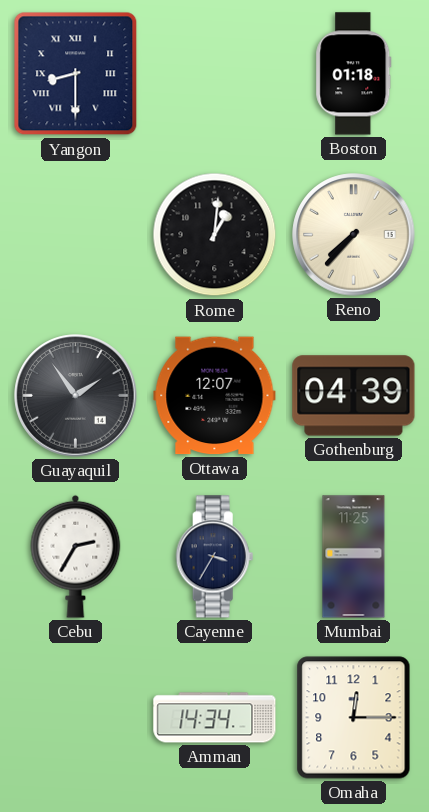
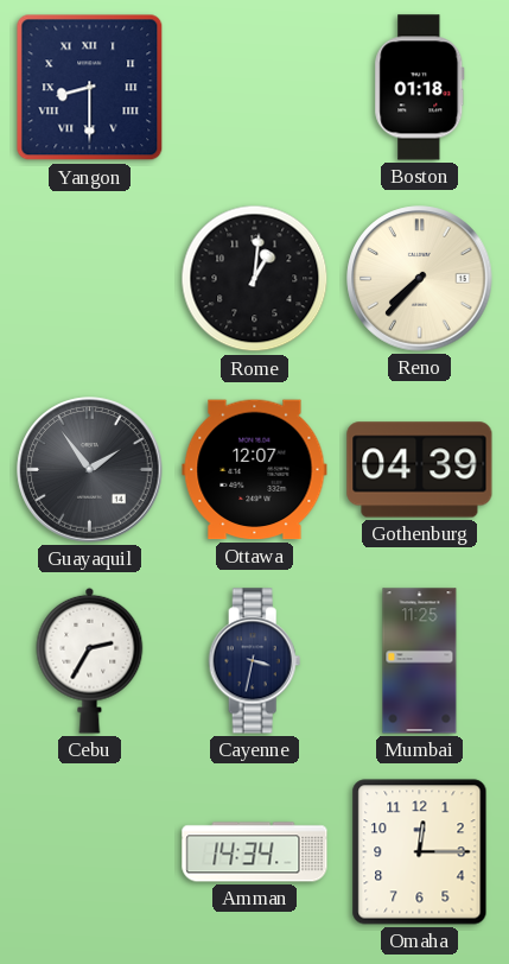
Cayenne: 3:35 -> 3:32
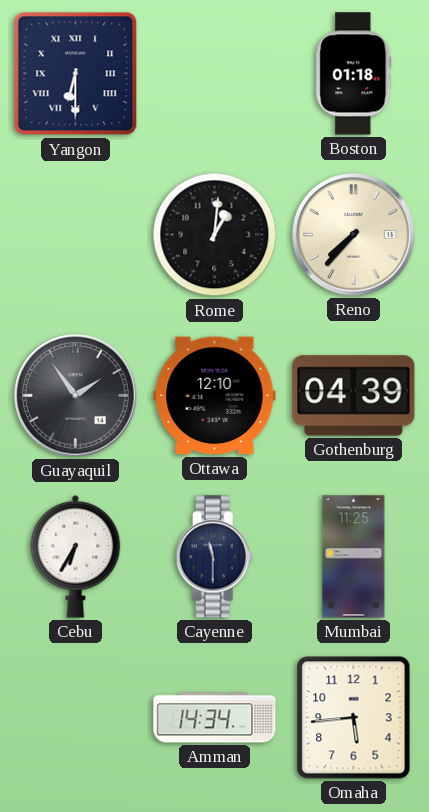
Yangon: 8:30 -> 6:30
Ottawa: 12:07 -> 12:10
Cebu: 2:35 -> 6:35
Cayenne: 3:32 -> 11:30
Omaha: 12:15 -> 5:44
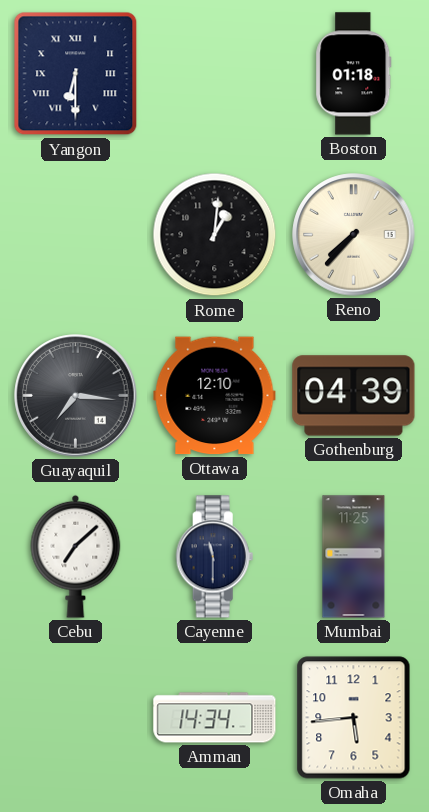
Guayaquil: 1:54 -> 7:16
Cebu: 6:35 -> 7:08
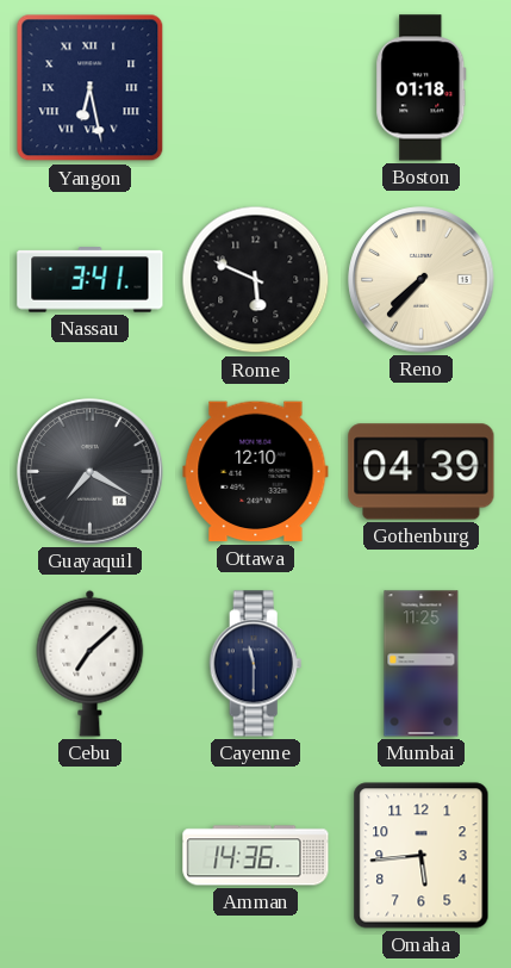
Yangon: 6:30 -> 6:28
Nassau: none -> 3:41
Rome: 1:01 -> 5:49
Guayaquil: 7:16 -> 7:20
Amman: 14:34 -> 14:36
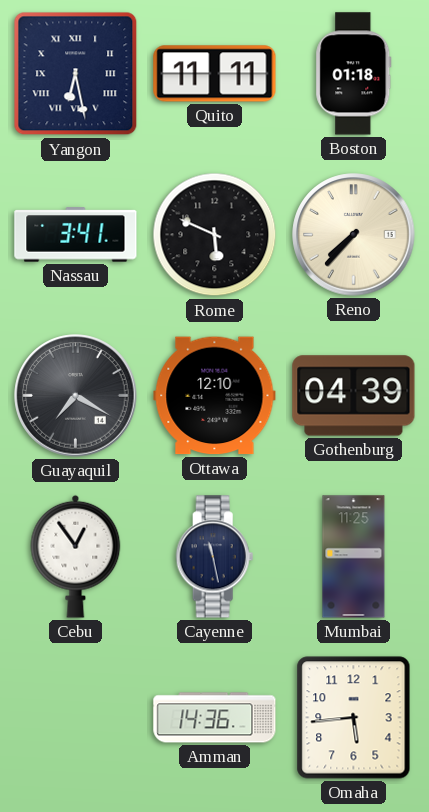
Quito: none -> 11:11
Cebu: 7:08 -> 12:54
Cayenne: 11:30 -> 11:28
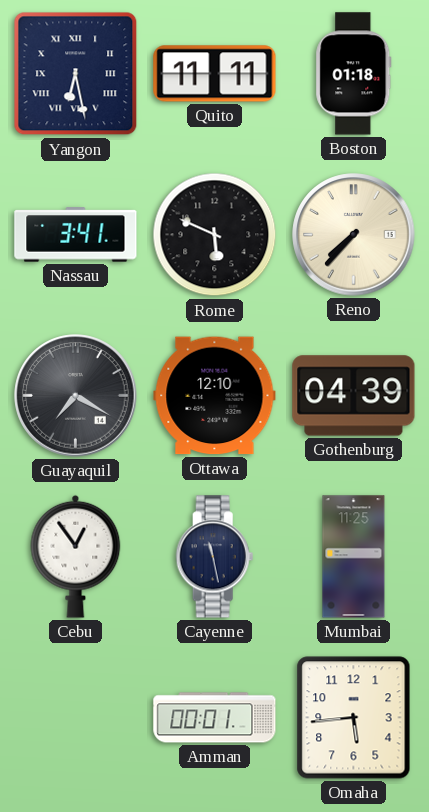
Amman: 14:36 -> 00:01
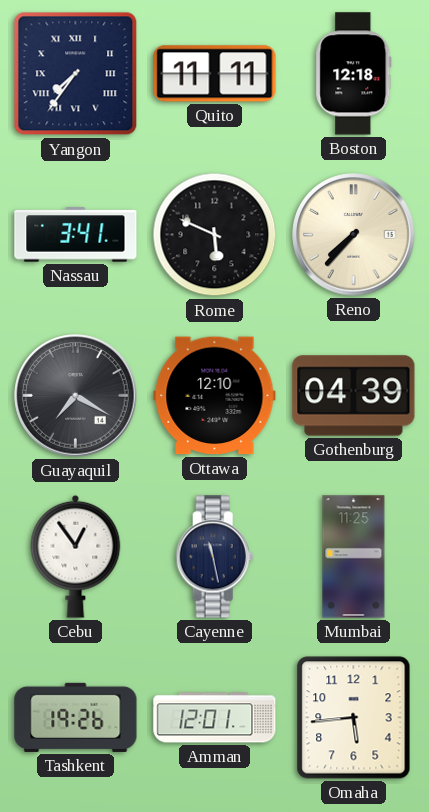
Yangon: 6:28 -> 7:36
Boston: 01:18 -> 12:18
Tashkent: none -> 19:26
Amman: 00:01 -> 12:01
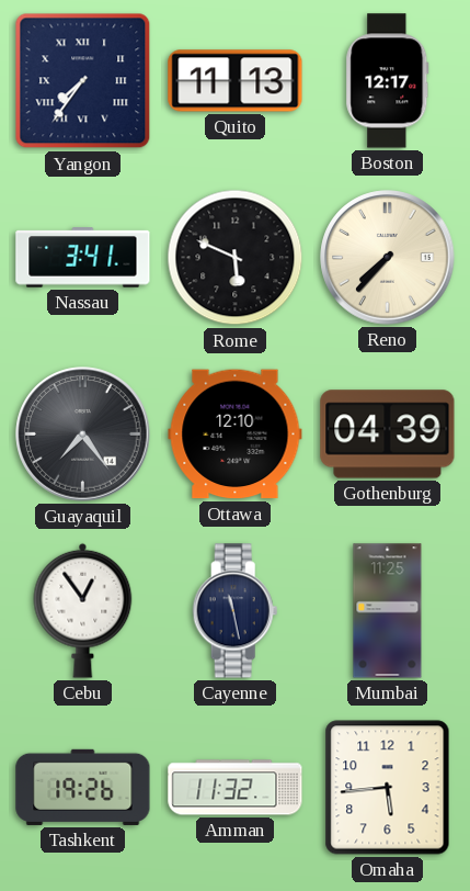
Quito: 11:11 -> 11:13
Boston: 12:18 -> 12:17
Guayaquil: 7:20 -> 7:24
Amman: 12:01 -> 11:32
